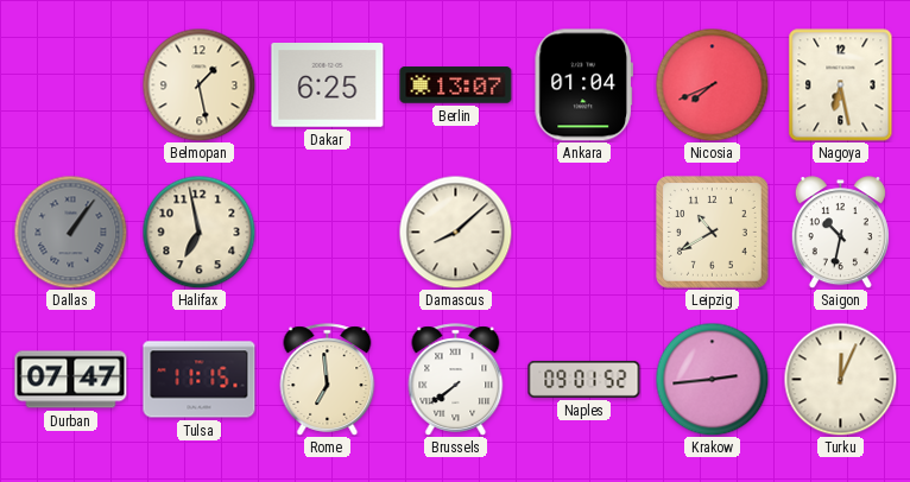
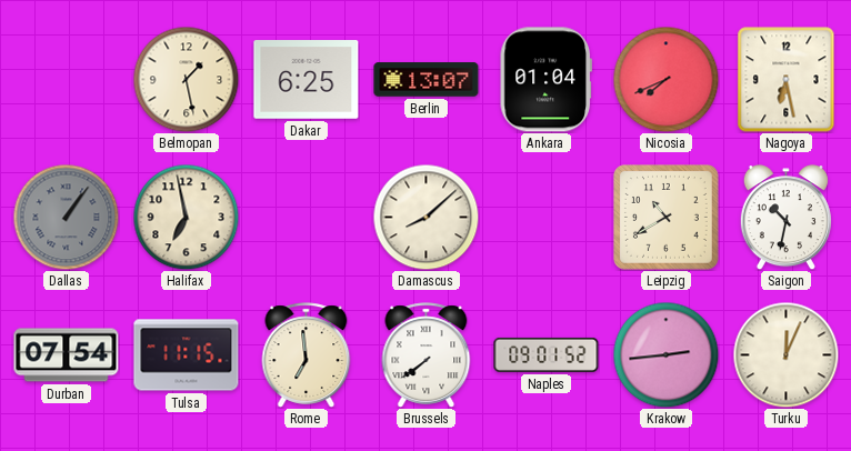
Durban: 07:47 -> 07:54
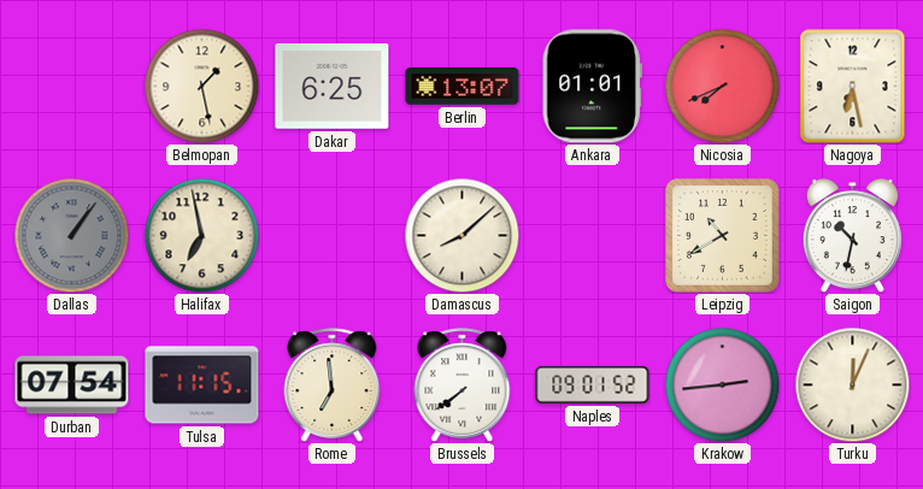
Ankara: 01:04 -> 01:01
